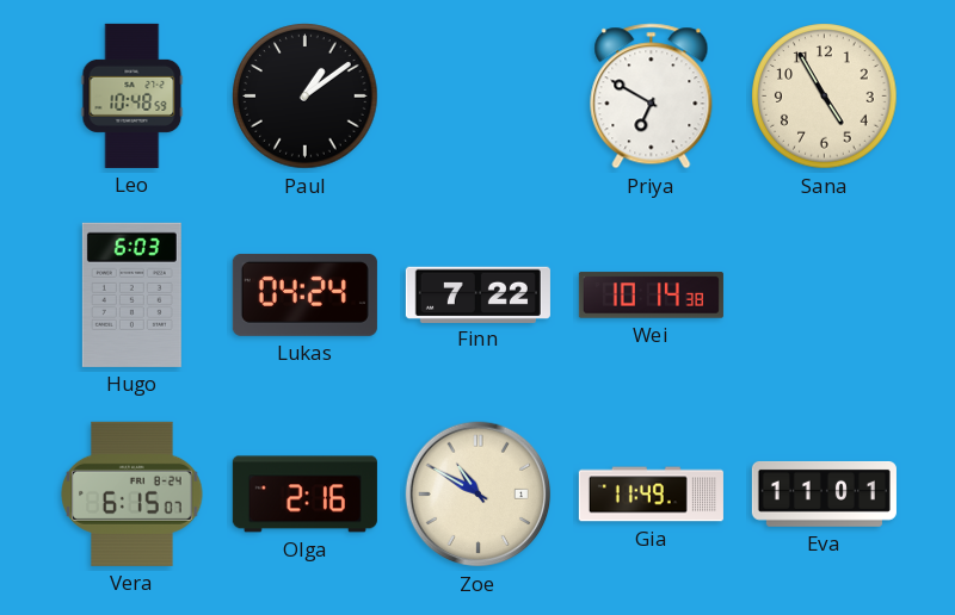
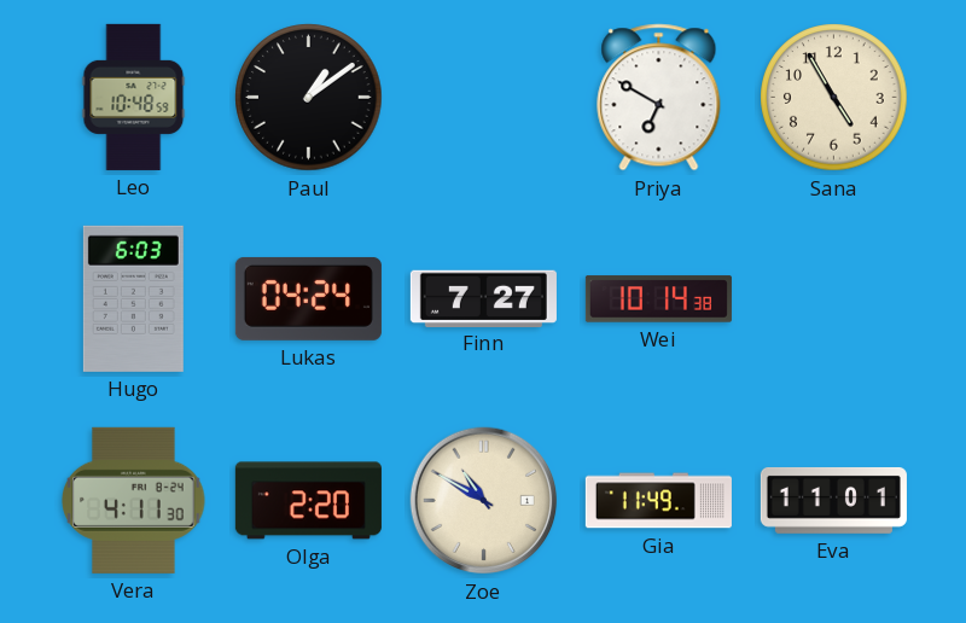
Finn: 7:22 -> 7:27
Vera: 6:15 -> 4:11
Olga: 2:16 -> 2:20
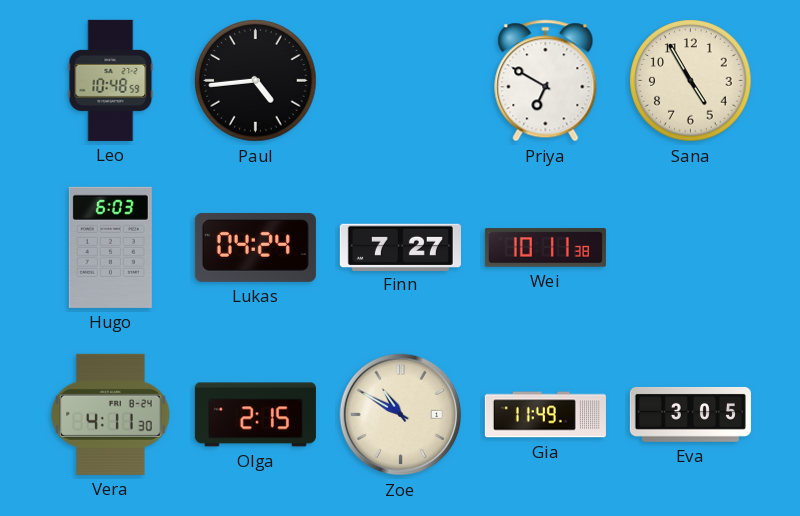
Paul: 1:09 -> 4:44
Wei: 10:14 -> 10:11
Olga: 2:20 -> 2:15
Eva: 11:01 -> 3:05
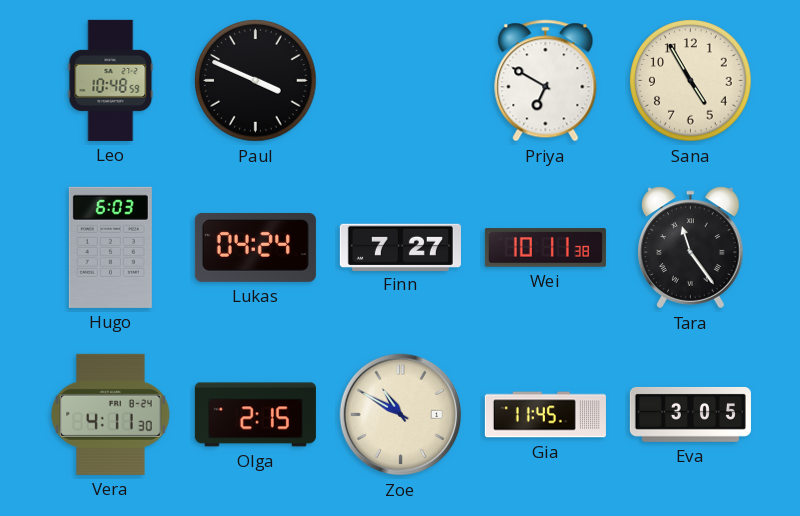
Paul: 4:44 -> 3:49
Tara: none -> 11:24
Gia: 11:49 -> 11:45
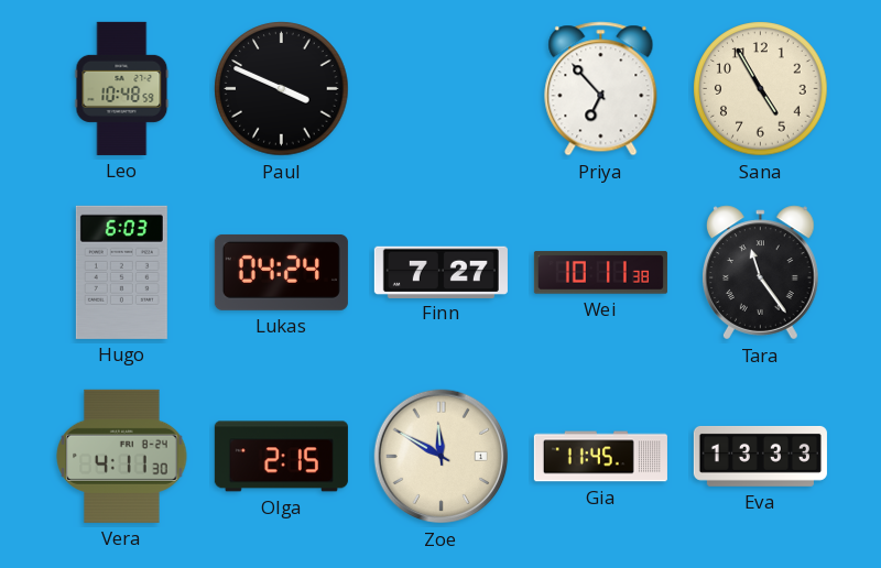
Priya: 6:50 -> 6:53
Zoe: 10:50 -> 11:50
Eva: 3:05 -> 13:33
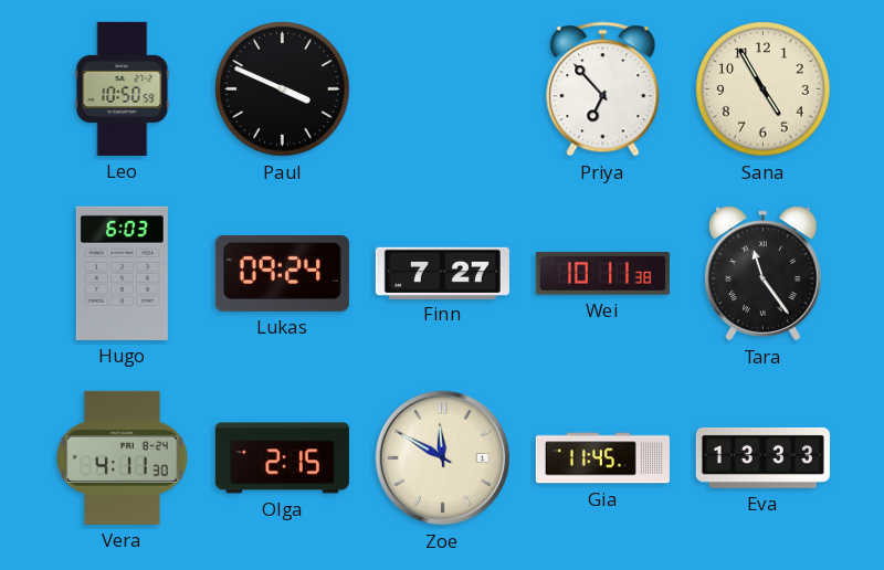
Leo: 10:48 -> 10:50
Lukas: 04:24 -> 09:24
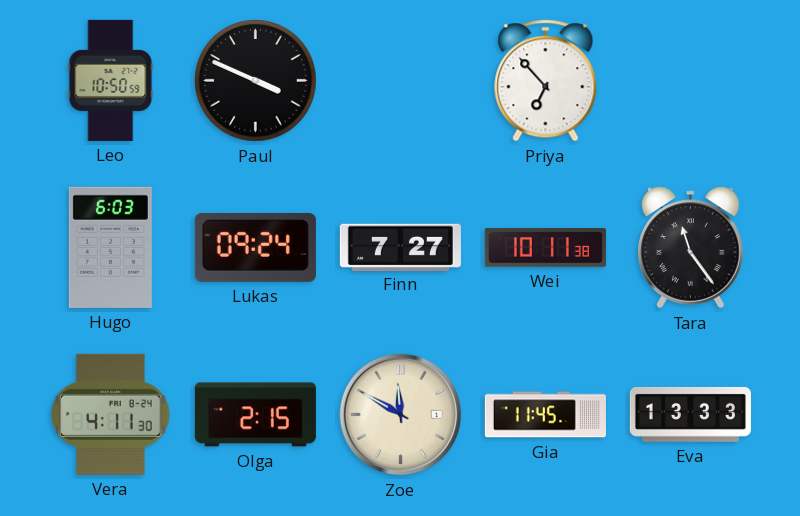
Sana: 4:55 -> none
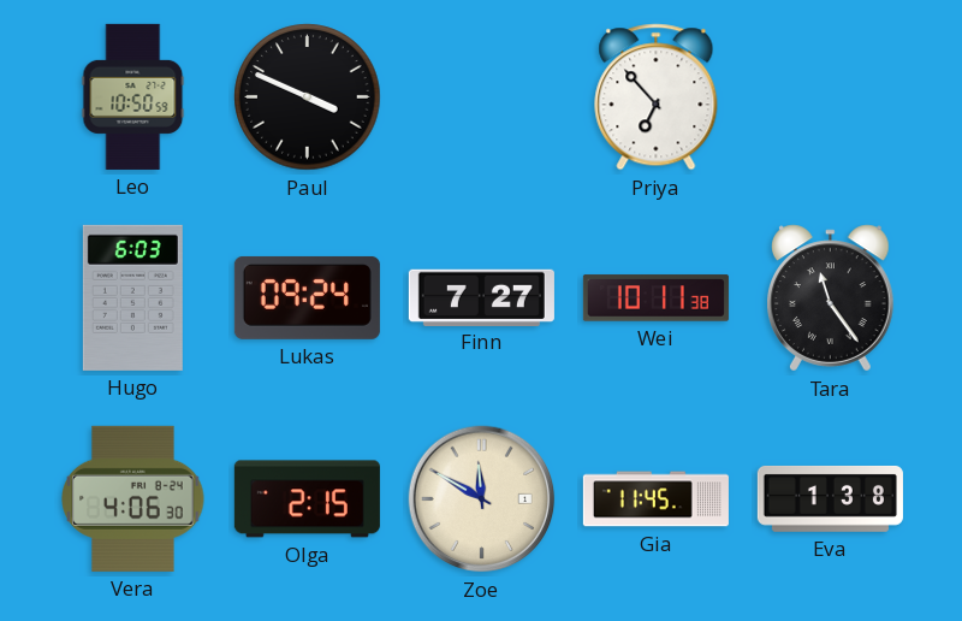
Vera: 4:11 -> 4:06
Eva: 13:33 -> 1:38
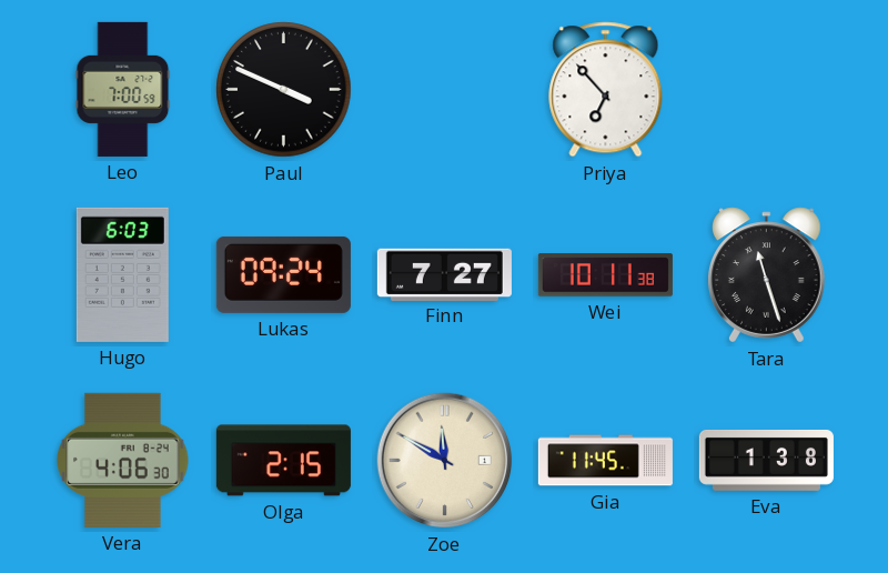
Leo: 10:50 -> 7:00
Tara: 11:24 -> 11:27
